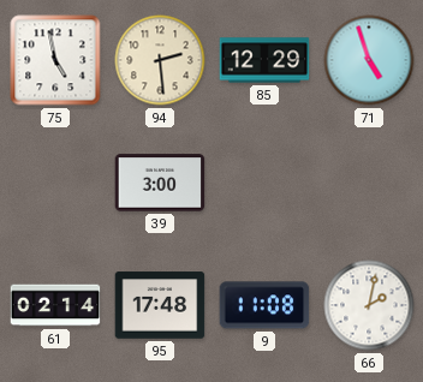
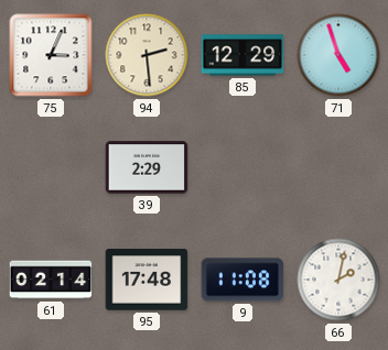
75: 4:58 -> 3:04
39: 3:00 -> 2:29
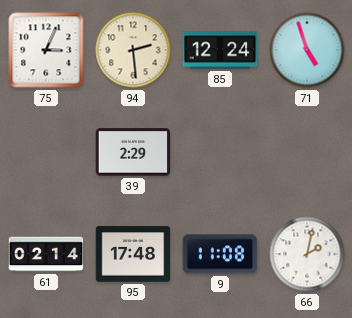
85: 12:29 -> 12:24
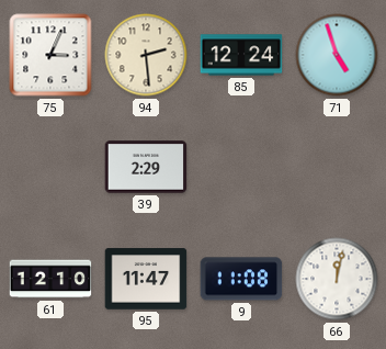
61: 02:14 -> 12:10
95: 17:48 -> 11:47
66: 2:02 -> 12:02
